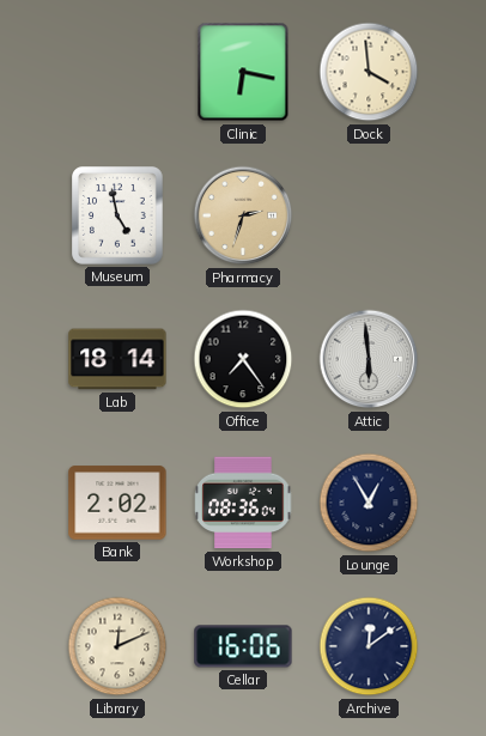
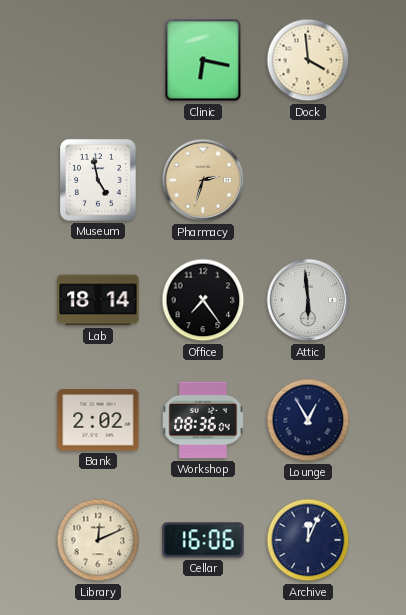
Archive: 12:09 -> 12:04
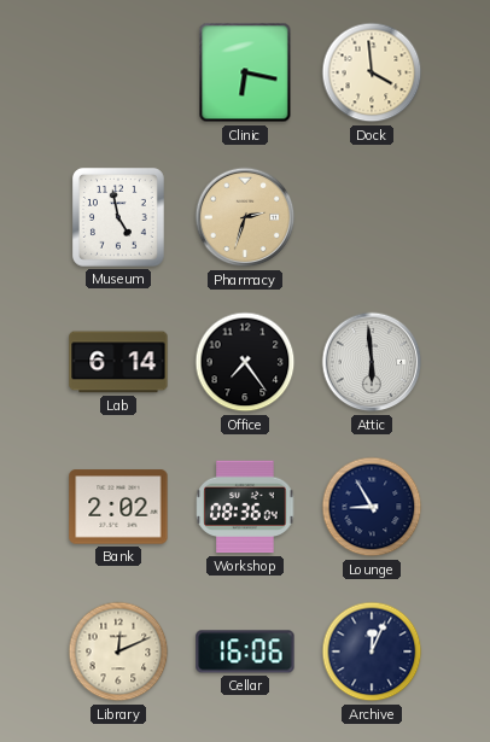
Lab: 18:14 -> 6:14
Lounge: 12:55 -> 8:55
